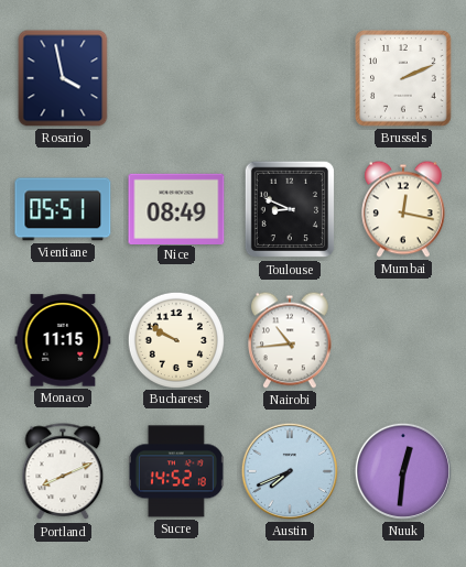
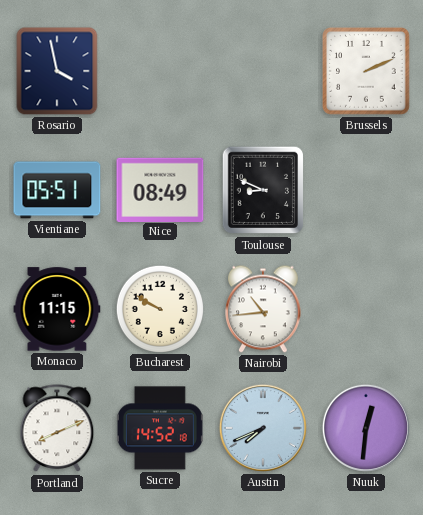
Mumbai: 12:17 -> none
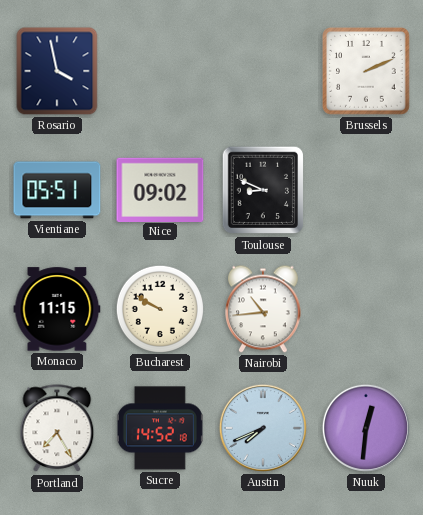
Nice: 08:49 -> 09:02
Portland: 8:11 -> 7:25
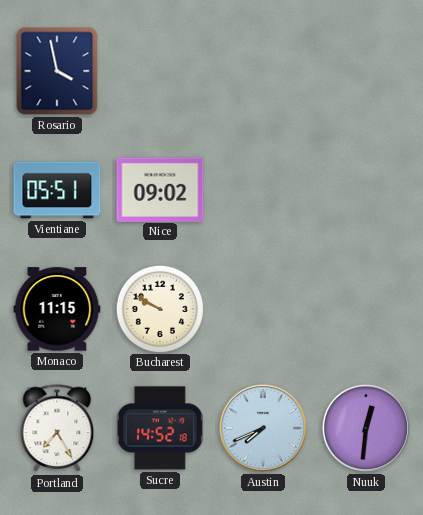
Brussels: 2:11 -> none
Toulouse: 8:49 -> none
Nairobi: 10:44 -> none
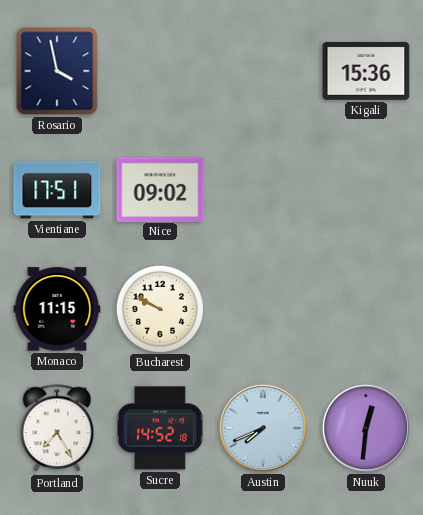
Kigali: none -> 15:36
Vientiane: 05:51 -> 17:51
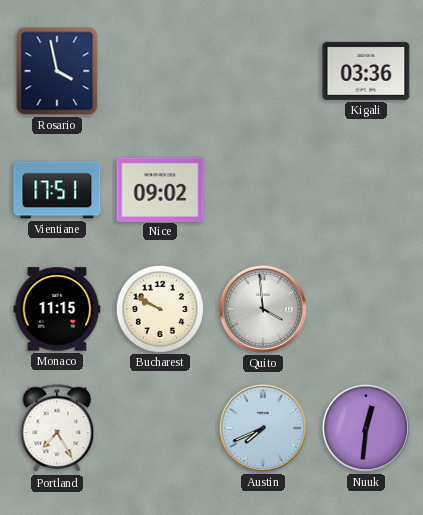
Kigali: 15:36 -> 03:36
Quito: none -> 3:59
Sucre: 14:52 -> none
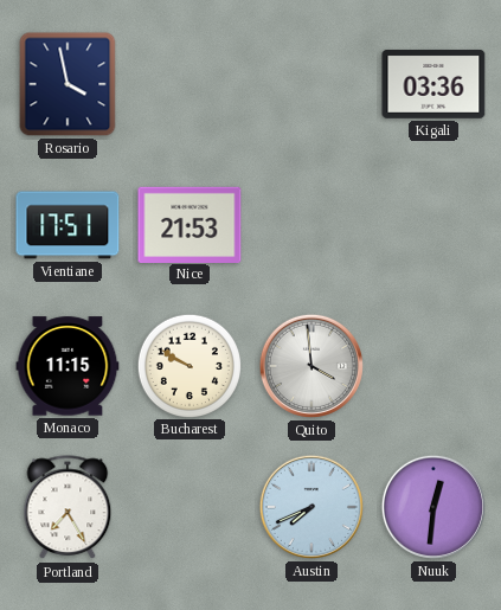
Nice: 09:02 -> 21:53
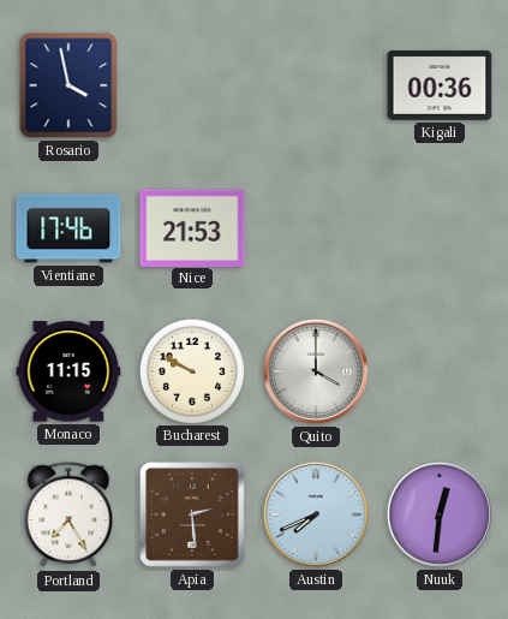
Kigali: 03:36 -> 00:36
Vientiane: 17:51 -> 17:46
Quito: 3:59 -> 4:00
Apia: none -> 2:29
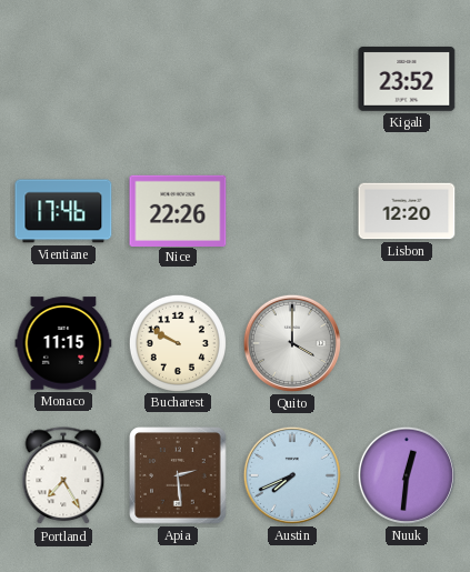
Rosario: 3:58 -> none
Kigali: 00:36 -> 23:52
Nice: 21:53 -> 22:26
Lisbon: none -> 12:20
